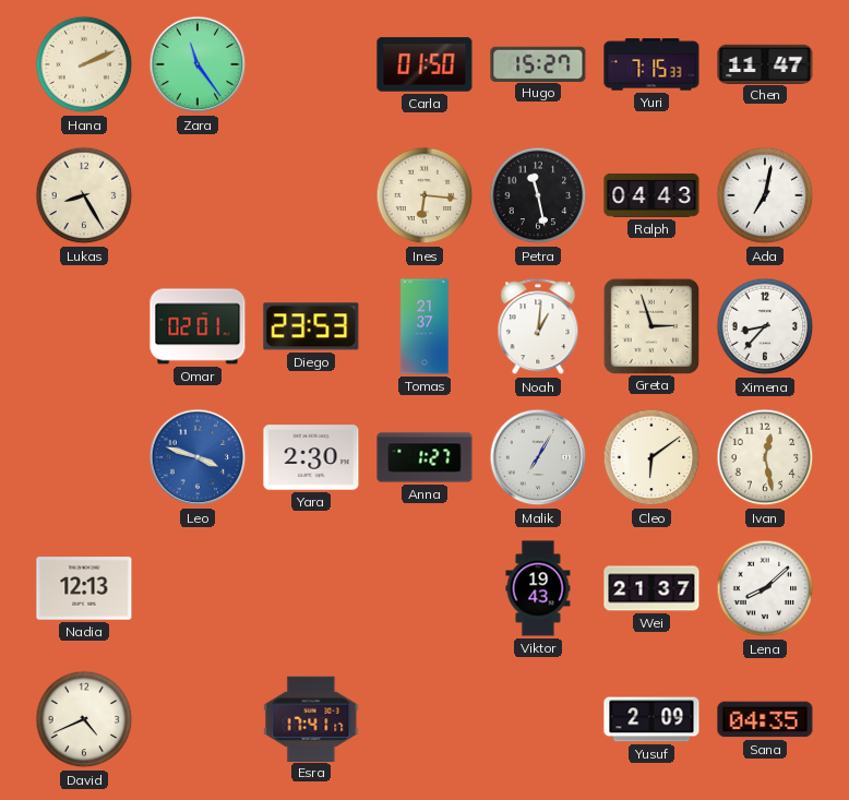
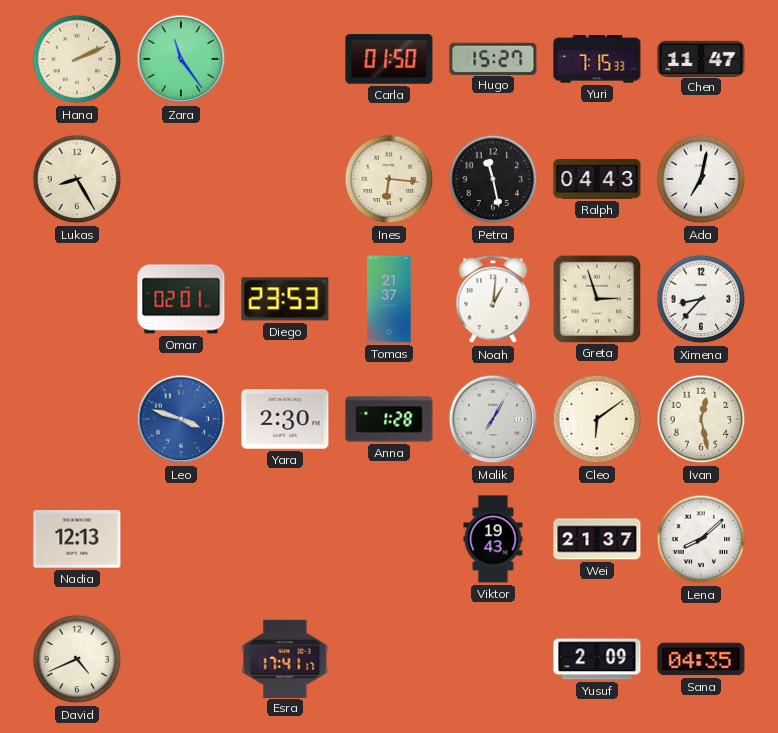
Anna: 1:27 -> 1:28
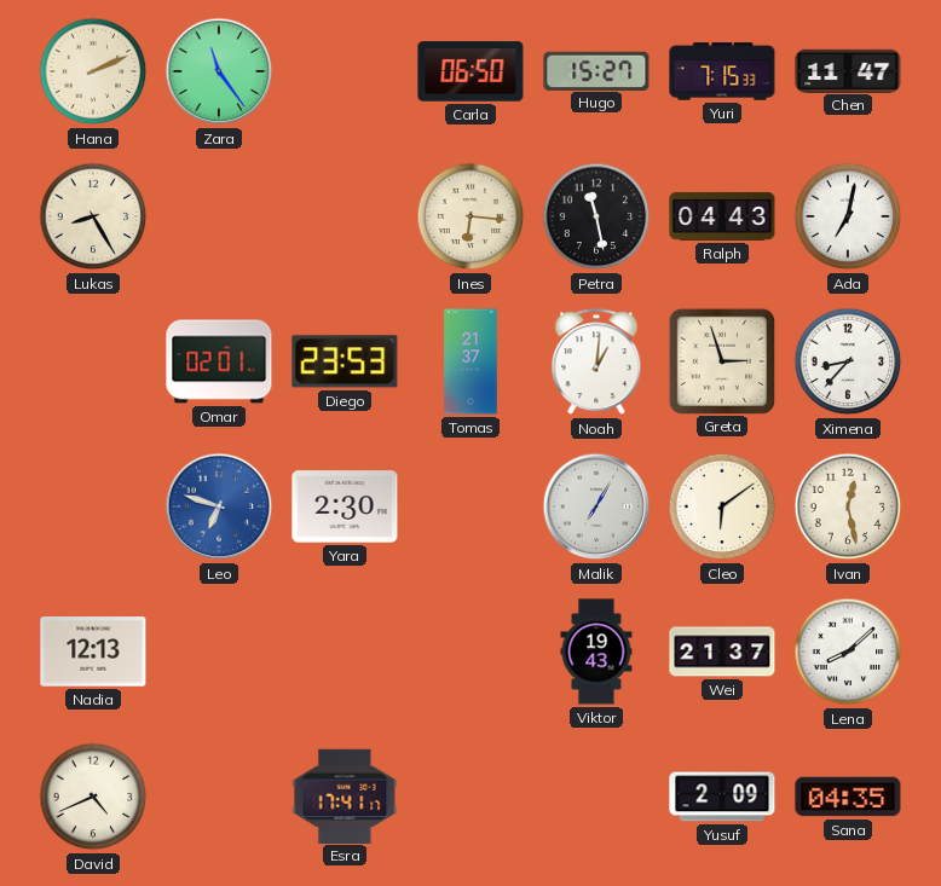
Carla: 01:50 -> 06:50
Leo: 3:48 -> 6:48
Anna: 1:28 -> none
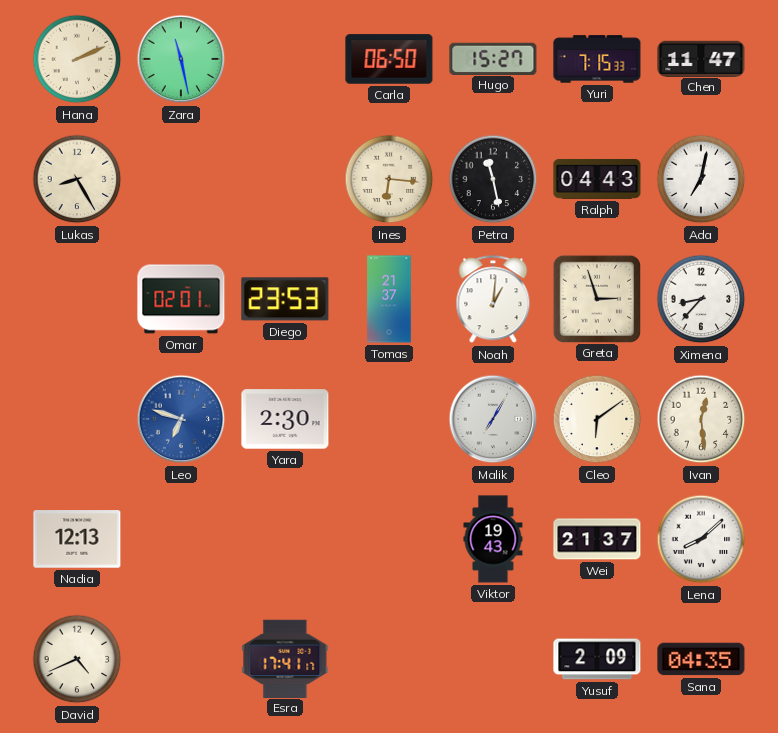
Zara: 11:24 -> 11:28
Ivan: 12:28 -> 12:29
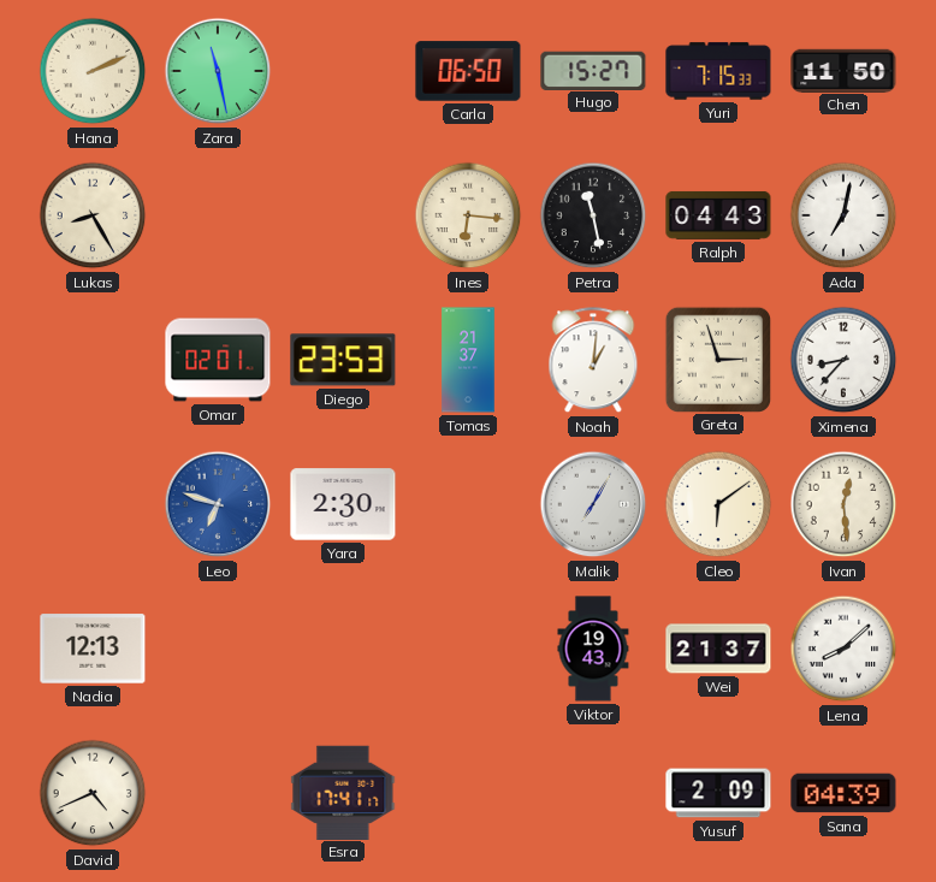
Chen: 11:47 -> 11:50
Sana: 04:35 -> 04:39
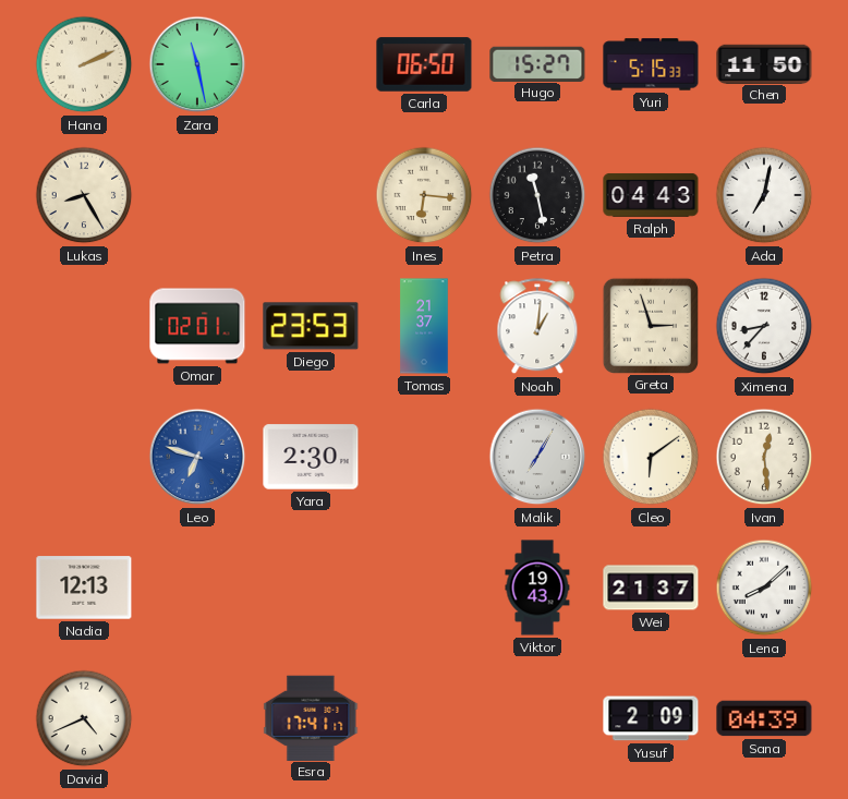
Yuri: 7:15 -> 5:15
